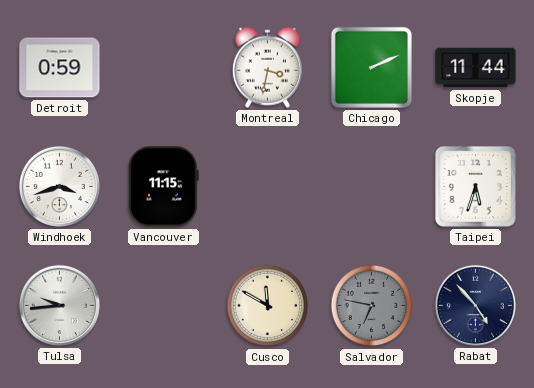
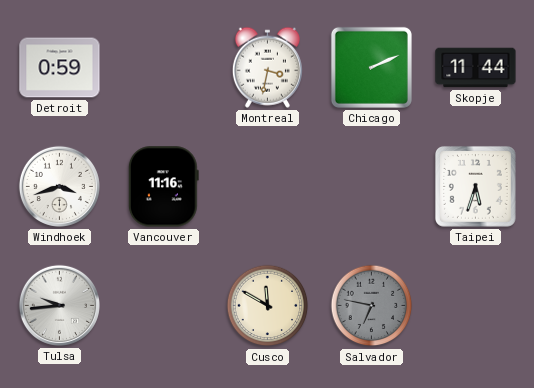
Vancouver: 11:15 -> 11:16
Rabat: 4:53 -> none
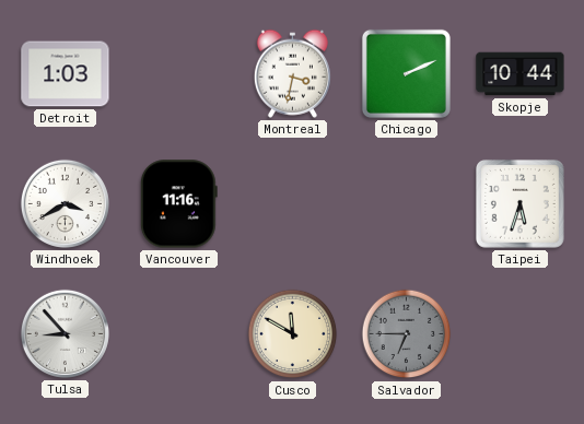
Detroit: 0:59 -> 1:03
Skopje: 11:44 -> 10:44
Windhoek: 3:42 -> 3:40
Tulsa: 9:44 -> 8:53
Salvador: 6:47 -> 6:45
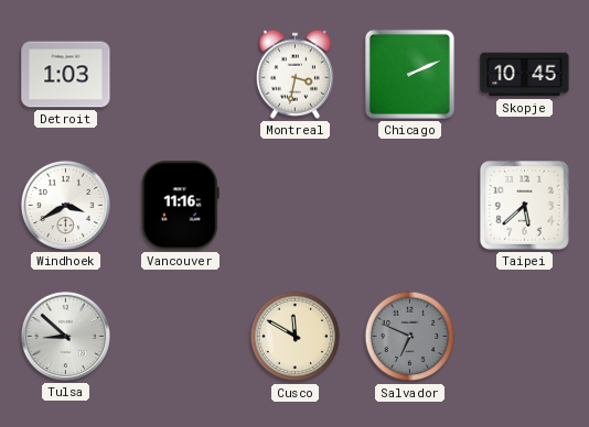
Skopje: 10:44 -> 10:45
Taipei: 5:33 -> 5:38
Tulsa: 8:53 -> 8:52
Salvador: 6:45 -> 6:49
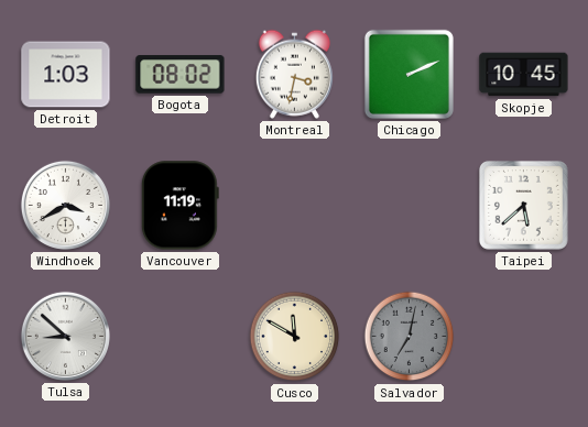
Bogota: none -> 08:02
Vancouver: 11:16 -> 11:19
Salvador: 6:49 -> 7:02
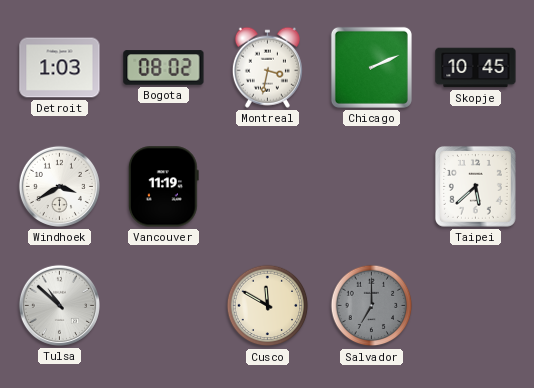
Tulsa: 8:52 -> 10:52
Salvador: 7:02 -> 7:00
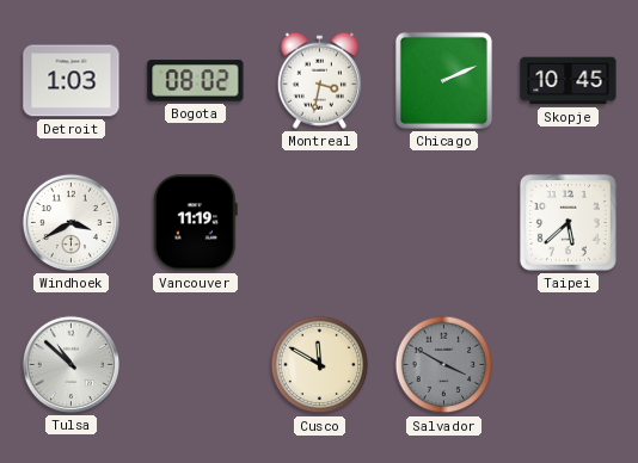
Salvador: 7:00 -> 3:50
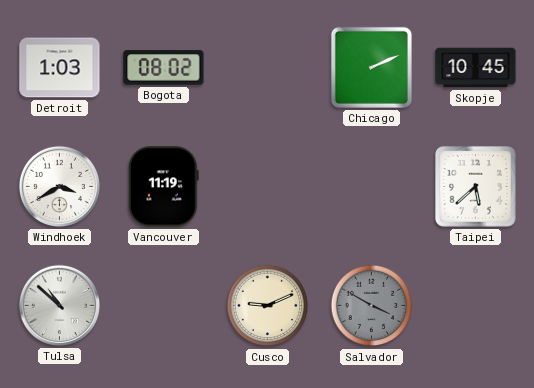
Montreal: 3:32 -> none
Cusco: 11:50 -> 9:11
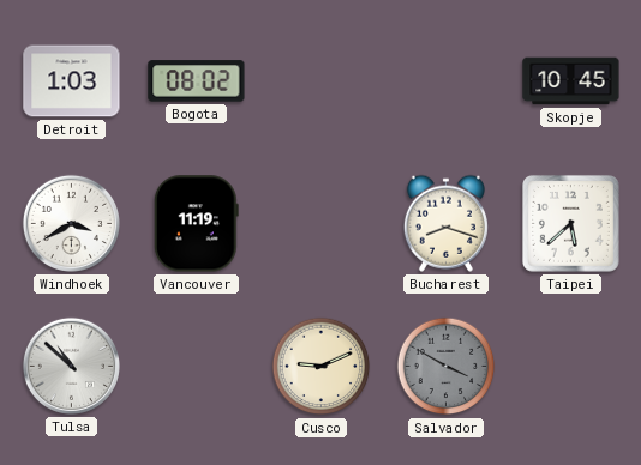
Chicago: 2:11 -> none
Bucharest: none -> 8:18
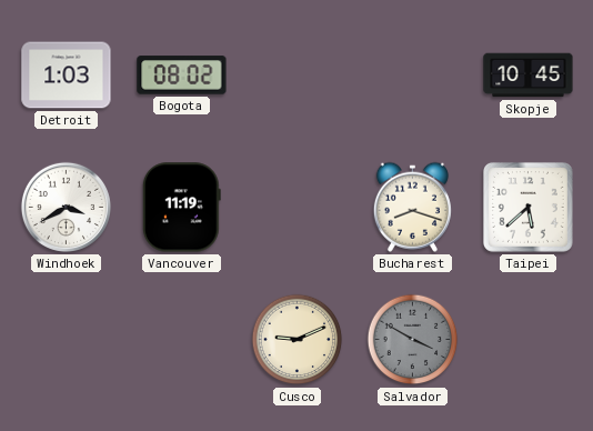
Tulsa: 10:52 -> none
